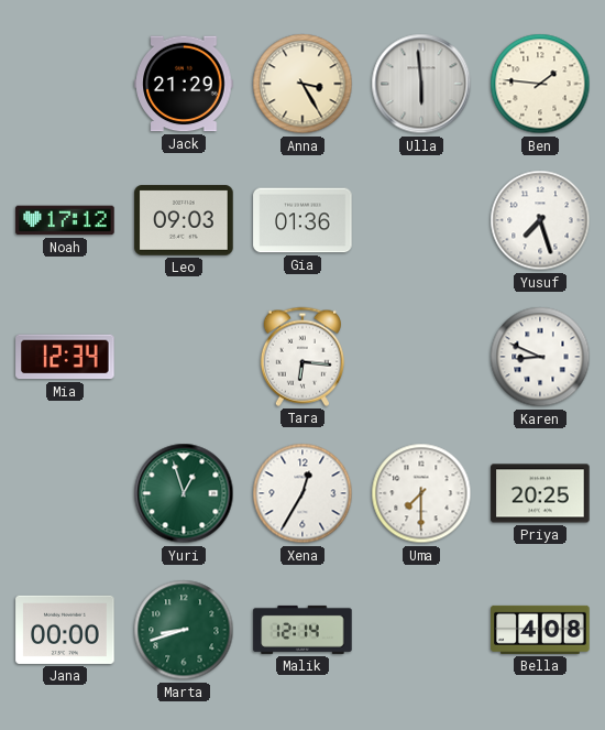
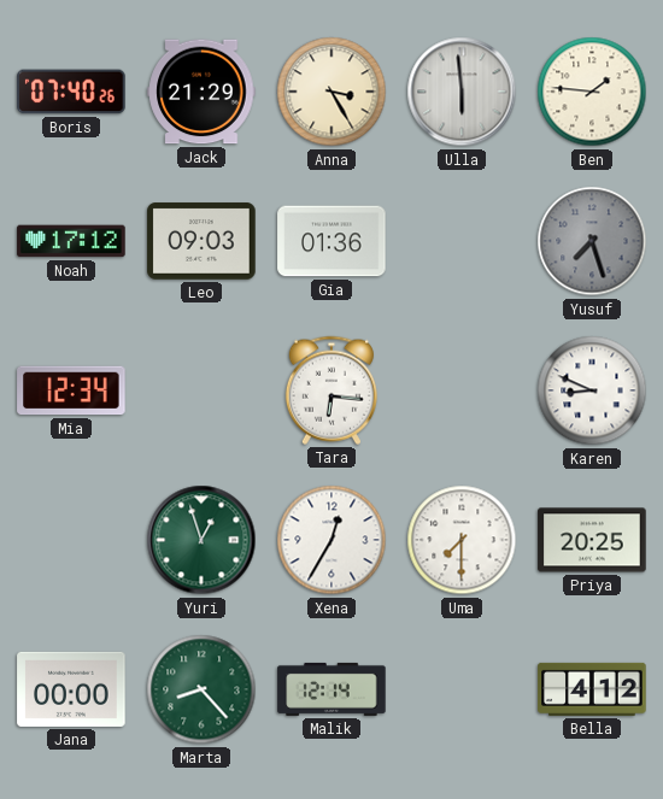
Boris: none -> 07:40
Yusuf dial: white -> grey
Marta: 8:42 -> 8:23
Bella: 4:08 -> 4:12
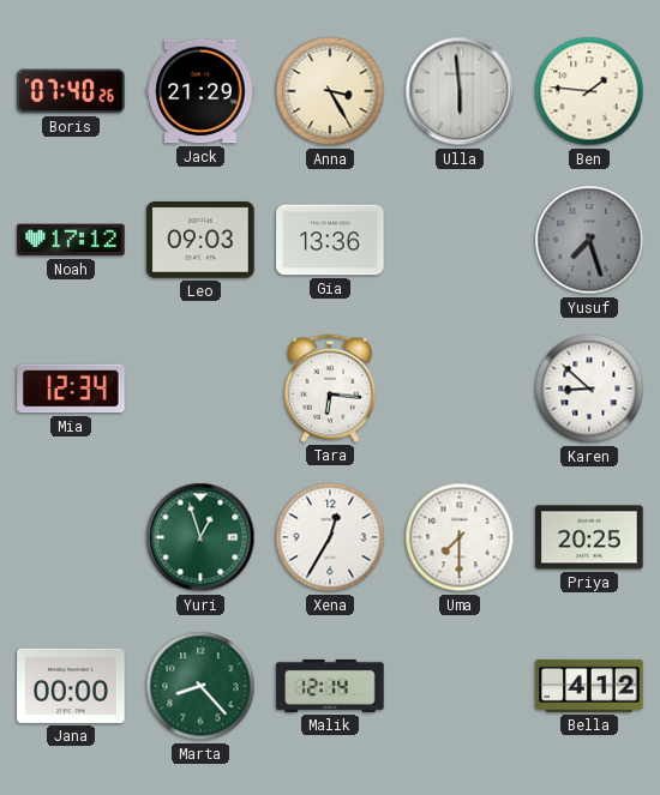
Gia: 01:36 -> 13:36
Karen: 8:49 -> 8:52
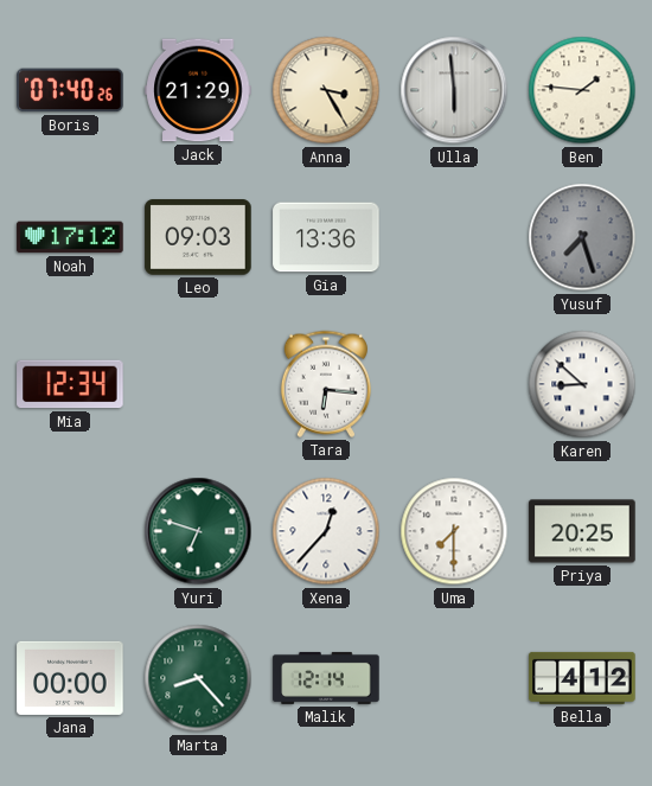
Yuri: 12:57 -> 6:48
Xena: 12:35 -> 12:37
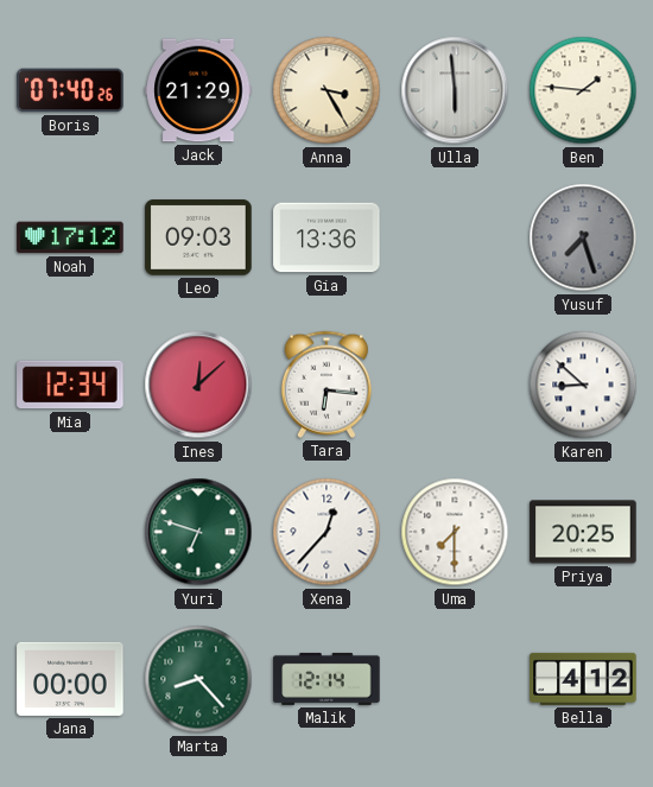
Ines: none -> 12:08
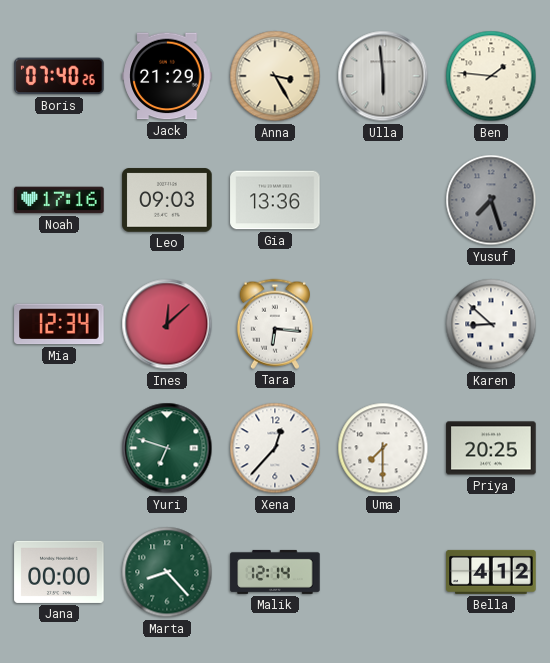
Noah: 17:12 -> 17:16
